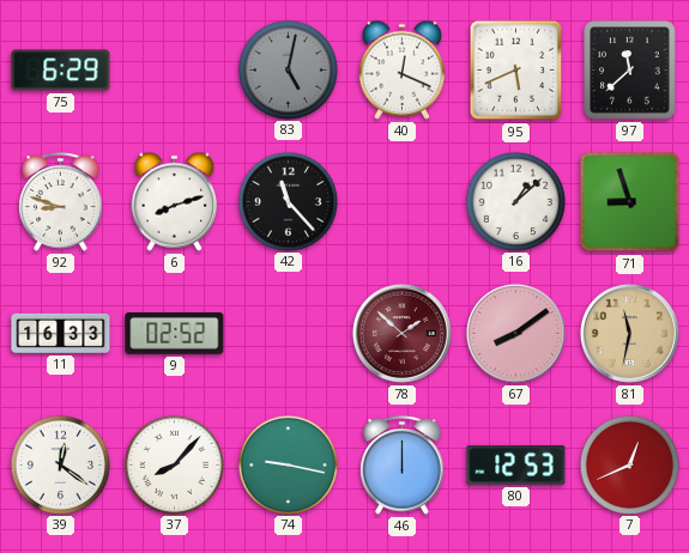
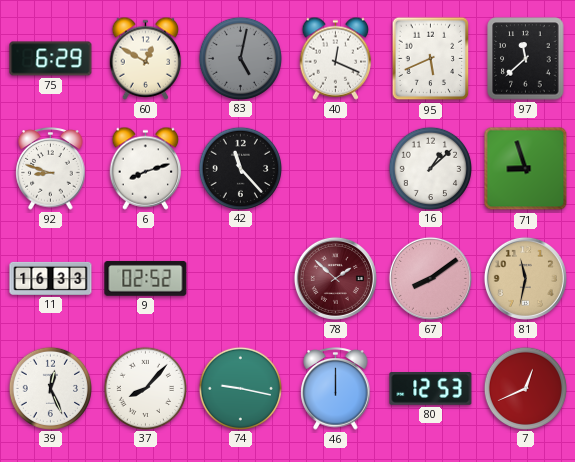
60: none -> 12:50
39: 12:21 -> 12:26
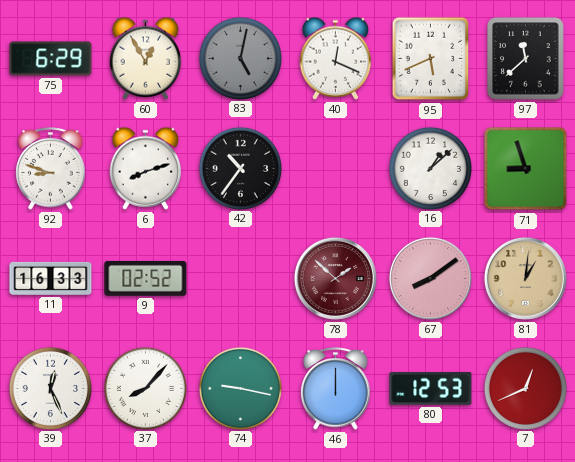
60: 12:50 -> 12:55
42: 11:23 -> 10:36
81: 11:32 -> 1:01
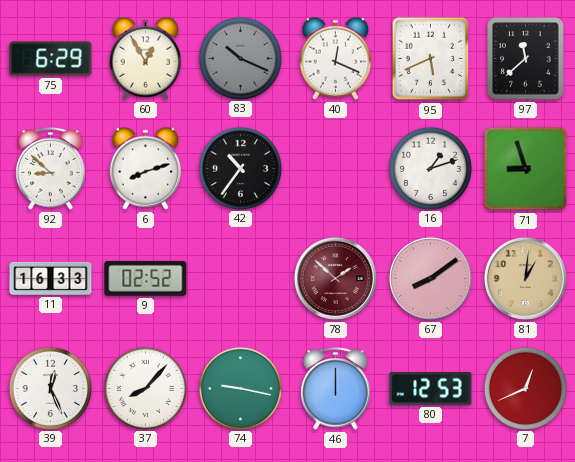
83: 5:02 -> 10:19
92: 8:48 -> 8:52
16: 1:08 -> 1:12
